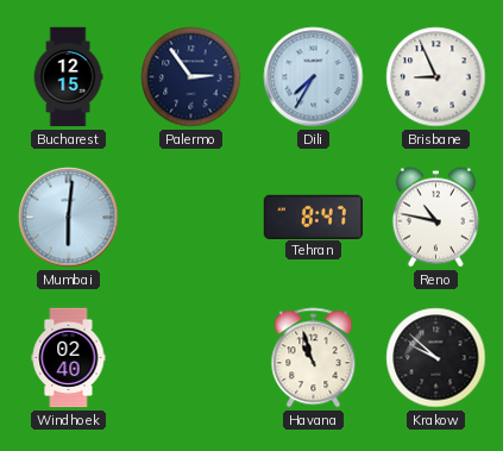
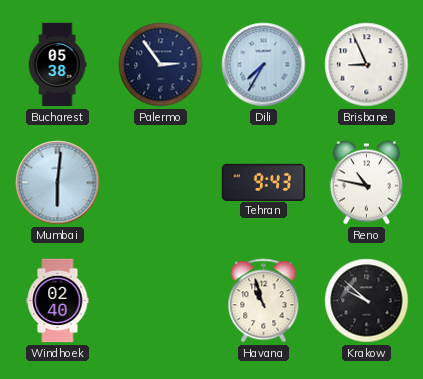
Bucharest: 12:15 -> 05:38
Tehran: 8:47 -> 9:43
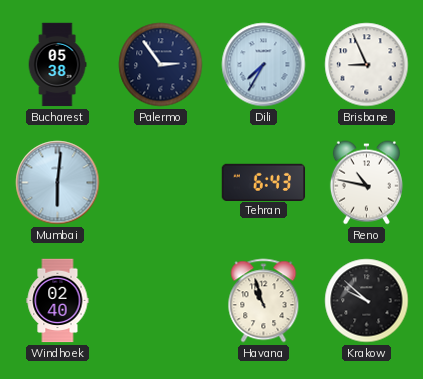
Tehran: 9:43 -> 6:43
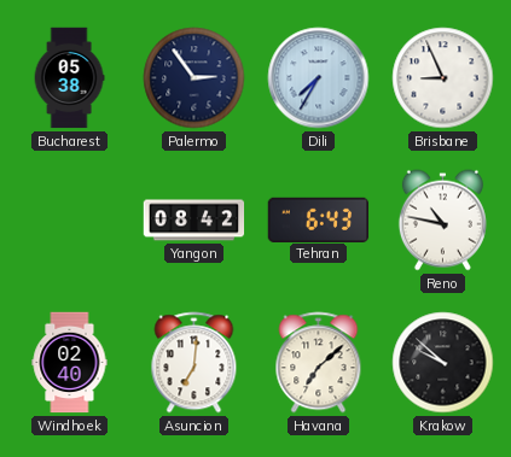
Mumbai: 6:01 -> none
Yangon: none -> 08:42
Asuncion: none -> 7:01
Havana: 10:57 -> 7:08
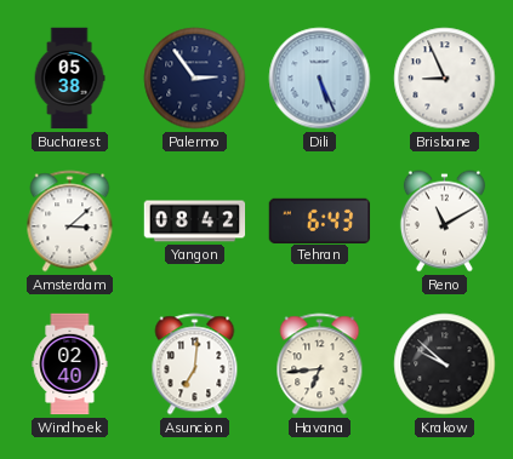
Dili: 7:35 -> 5:26
Amsterdam: none -> 3:08
Reno: 10:47 -> 11:10
Havana: 7:08 -> 6:44
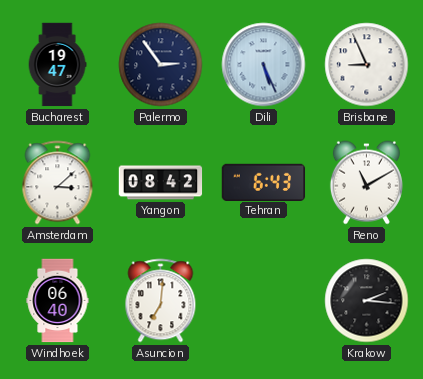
Bucharest: 05:38 -> 19:47
Windhoek: 02:40 -> 06:40
Havana: 6:44 -> none
Krakow: 9:52 -> 2:16
